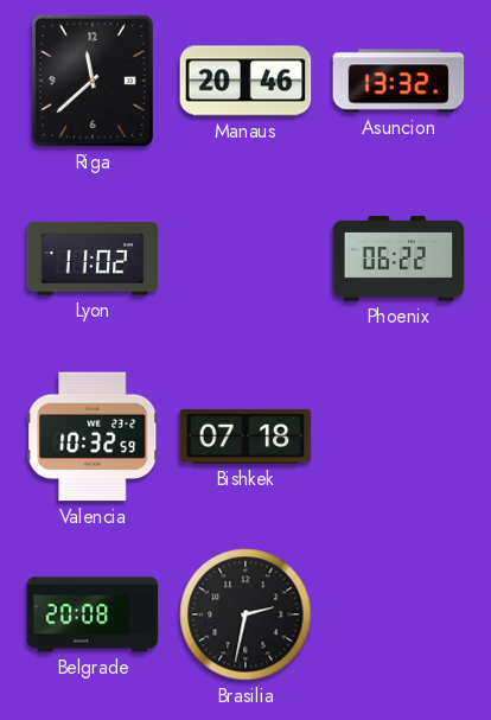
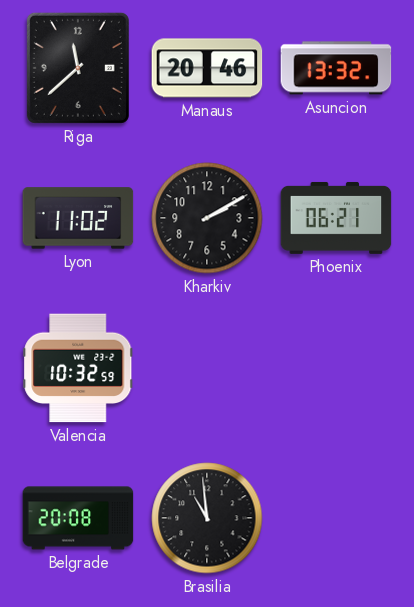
Kharkiv: none -> 2:10
Phoenix: 06:22 -> 06:21
Bishkek: 07:18 -> none
Brasilia: 2:32 -> 10:59
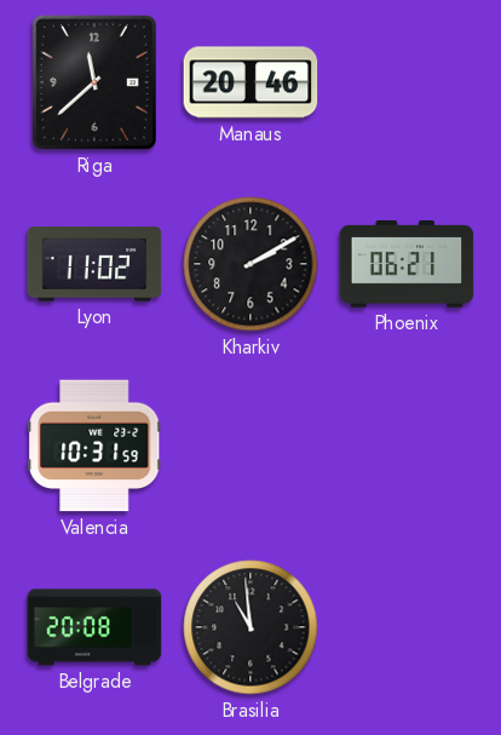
Asuncion: 13:32 -> none
Valencia: 10:32 -> 10:31
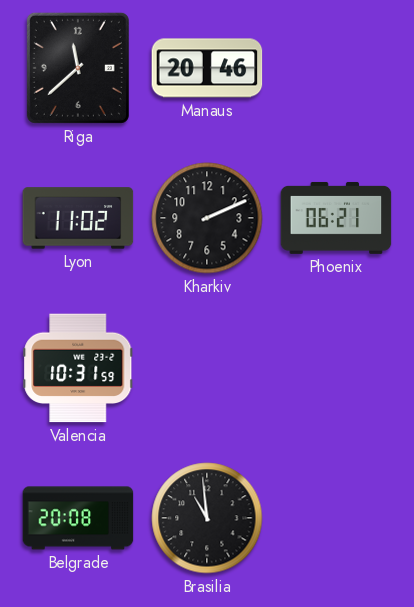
Kharkiv: 2:10 -> 2:11
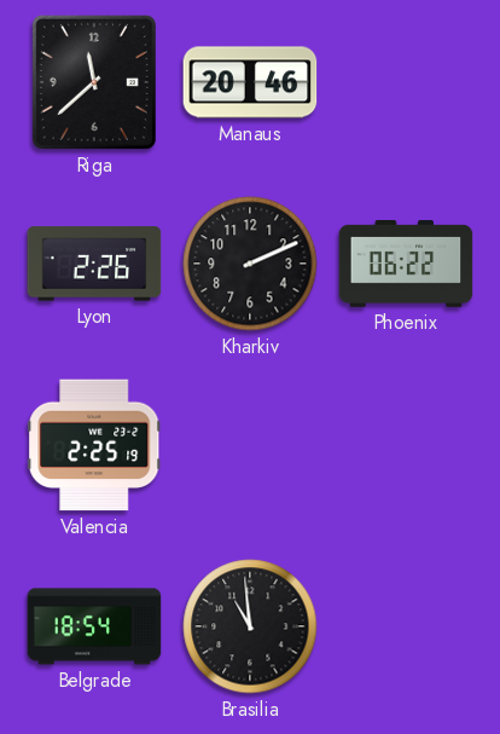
Lyon: 11:02 -> 2:26
Phoenix: 06:21 -> 06:22
Valencia: 10:31 -> 2:25
Belgrade: 20:08 -> 18:54
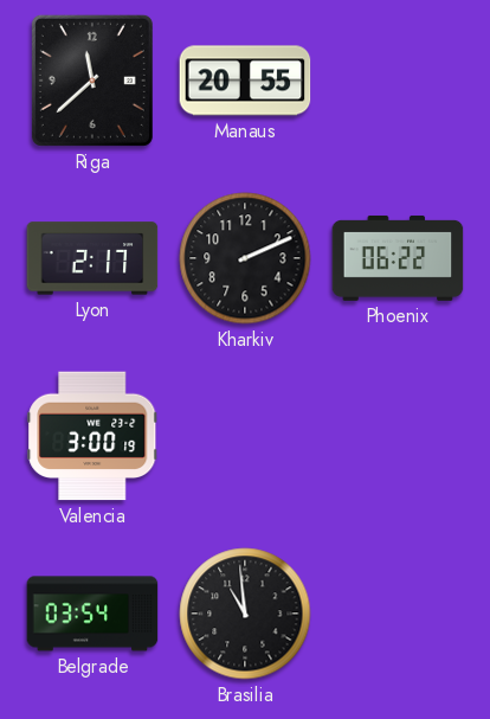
Manaus: 20:46 -> 20:55
Lyon: 2:26 -> 2:17
Valencia: 2:25 -> 3:00
Belgrade: 18:54 -> 03:54
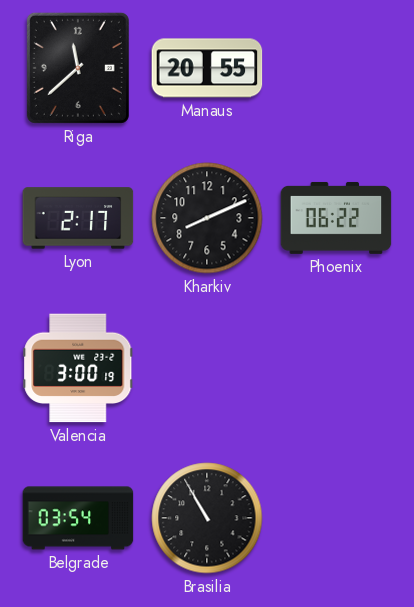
Kharkiv: 2:11 -> 8:11
Brasilia: 10:59 -> 10:55
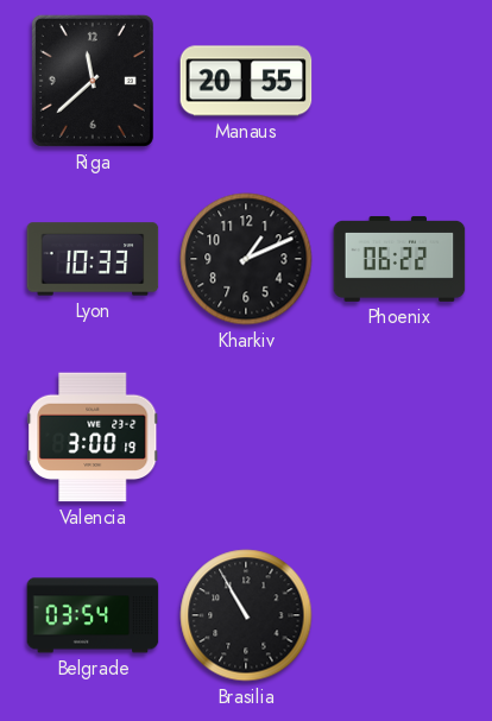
Lyon: 2:17 -> 10:33
Kharkiv: 8:11 -> 1:11
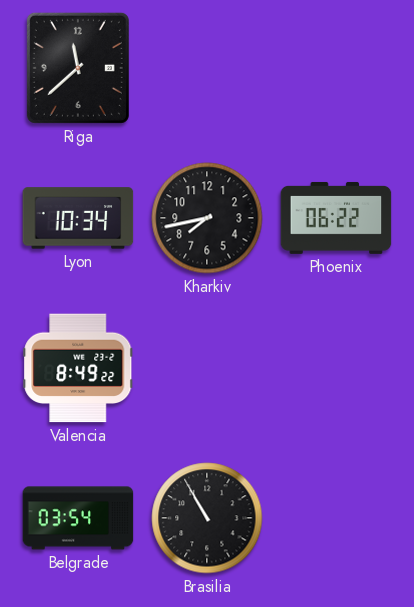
Manaus: 20:55 -> none
Lyon: 10:33 -> 10:34
Kharkiv: 1:11 -> 7:43
Valencia: 3:00 -> 8:49
